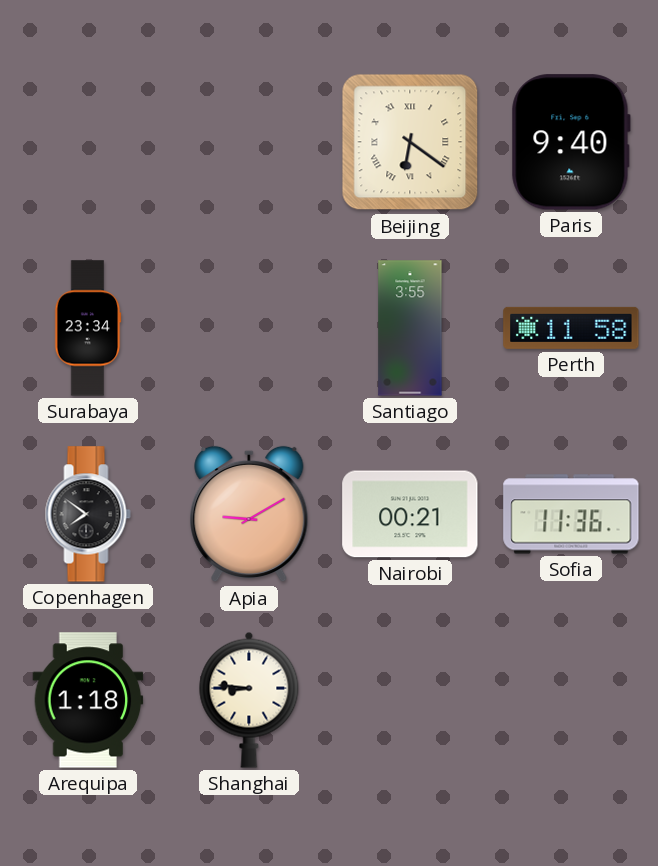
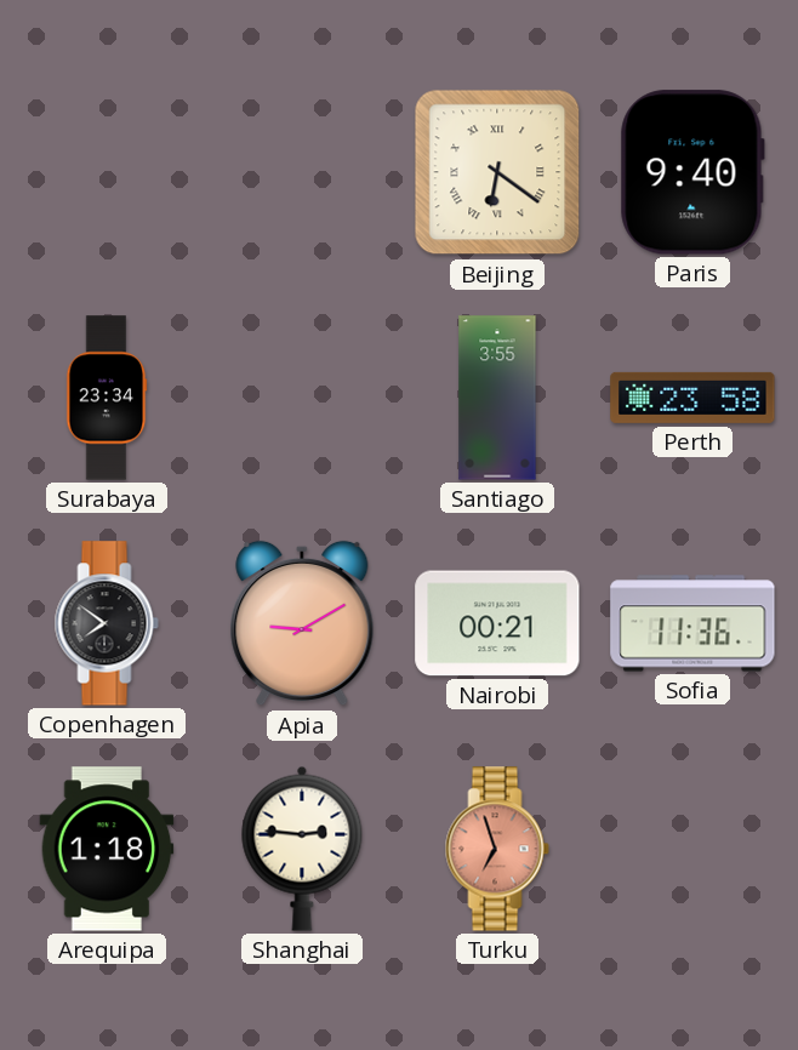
Perth: 11:58 -> 23:58
Shanghai: 8:46 -> 2:46
Turku: none -> 6:57
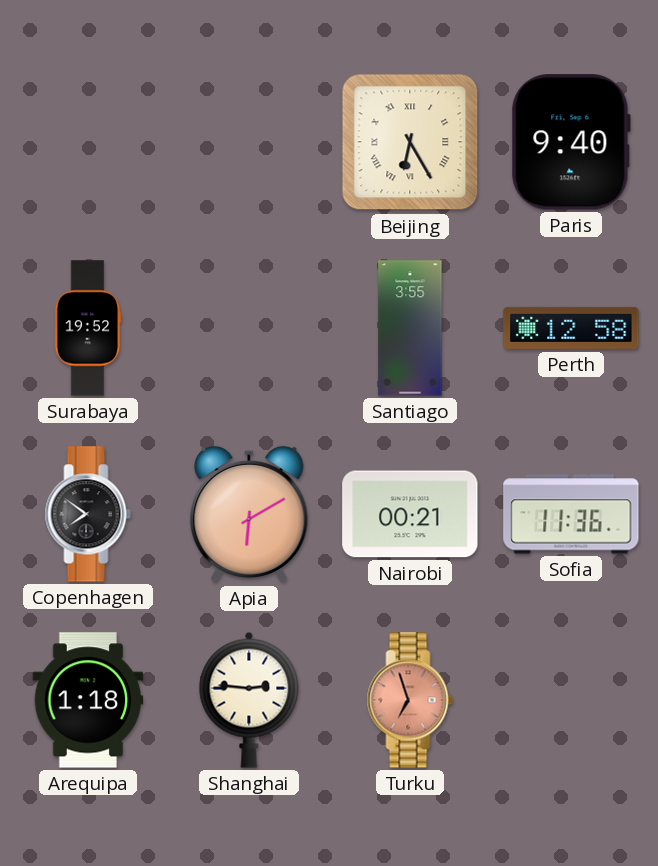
Beijing: 6:21 -> 6:25
Surabaya: 23:34 -> 19:52
Perth: 23:58 -> 12:58
Apia: 9:10 -> 6:10
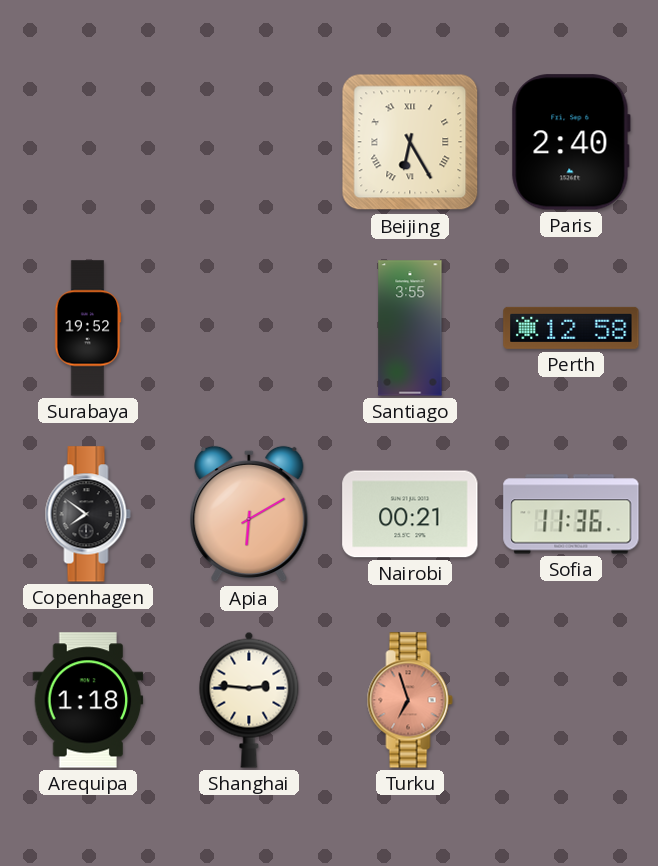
Paris: 9:40 -> 2:40
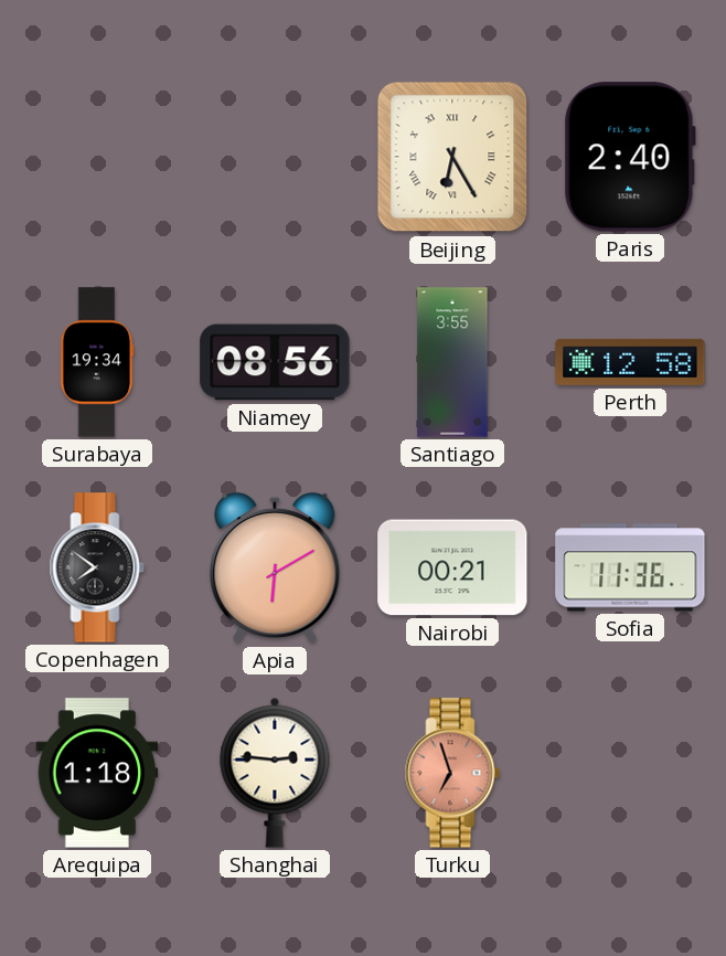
Surabaya: 19:52 -> 19:34
Niamey: none -> 08:56
